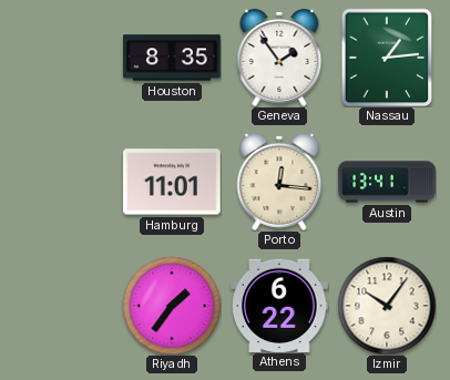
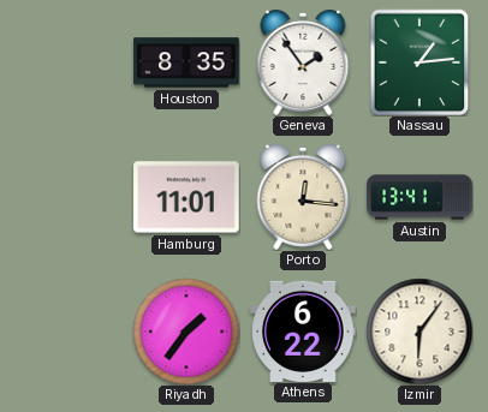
Izmir: 10:06 -> 6:06
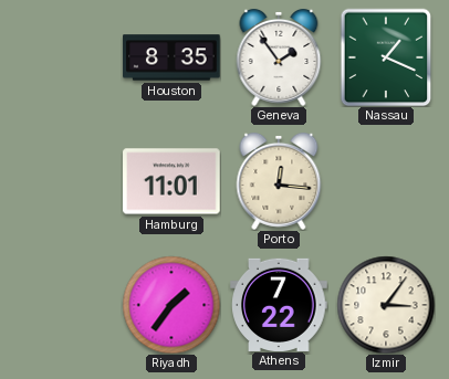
Nassau: 1:14 -> 1:19
Austin: 13:41 -> none
Athens: 6:22 -> 7:22
Izmir: 6:06 -> 3:06
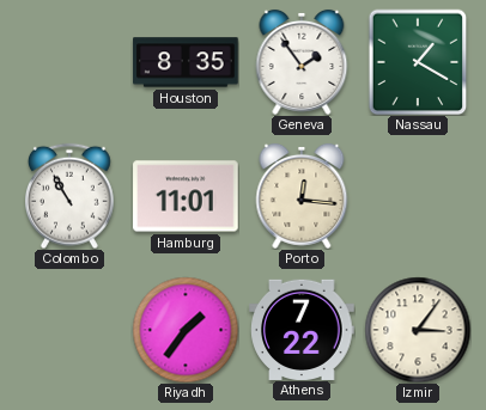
Nassau: 1:19 -> 1:20
Colombo: none -> 10:55
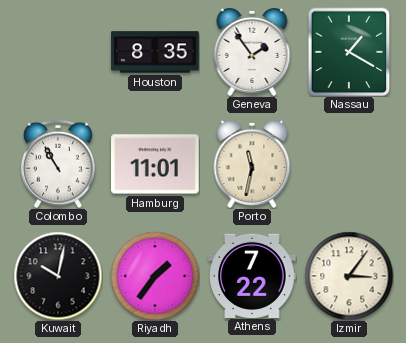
Porto: 12:16 -> 11:32
Kuwait: none -> 10:02
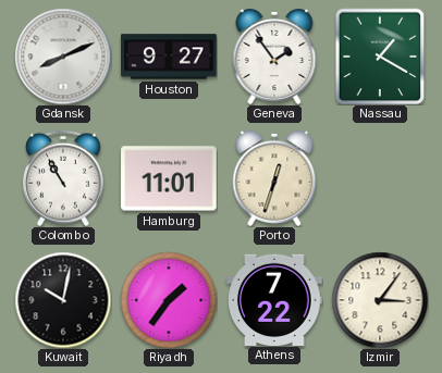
Gdansk: none -> 8:11
Houston: 8:35 -> 9:27
Porto: 11:32 -> 12:33
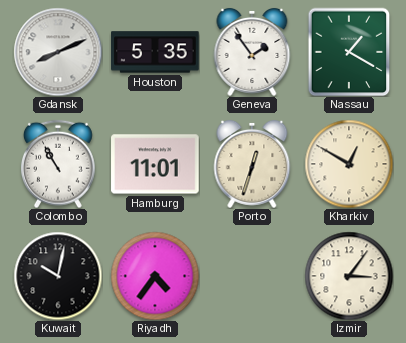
Houston: 9:27 -> 5:35
Kharkiv: none -> 12:50
Riyadh: 1:36 -> 4:36
Athens: 7:22 -> none
